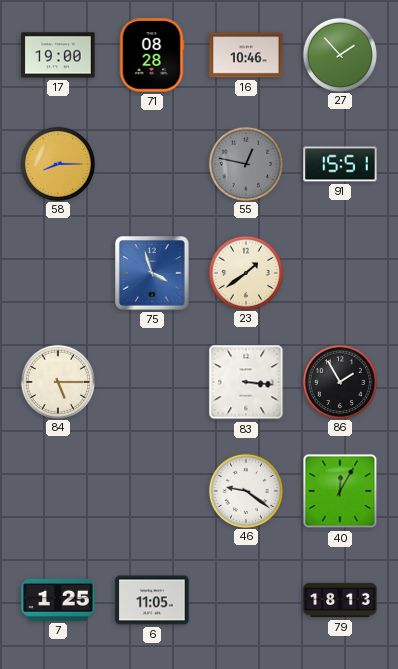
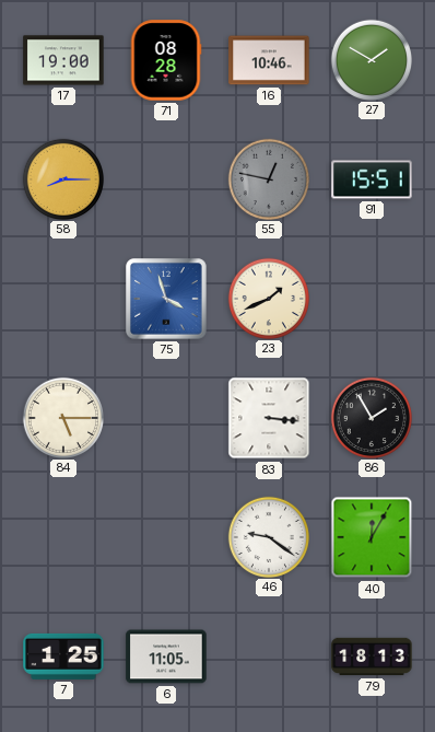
27: 1:53 -> 1:50
23: 1:39 -> 1:41
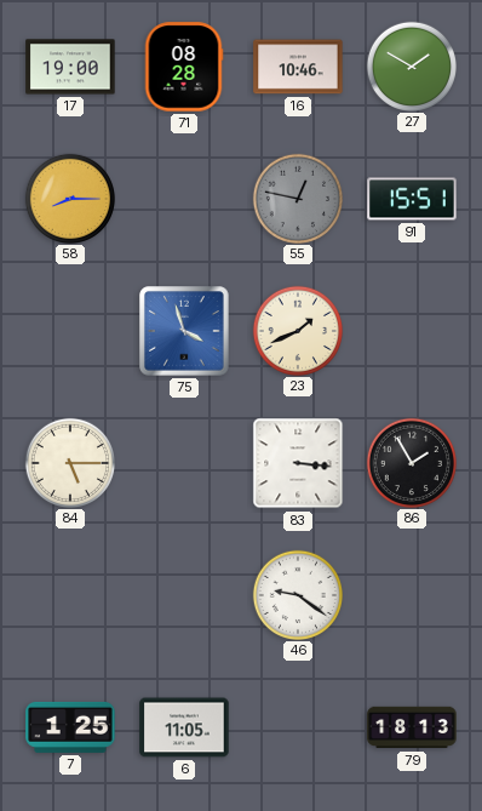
40: 12:05 -> none
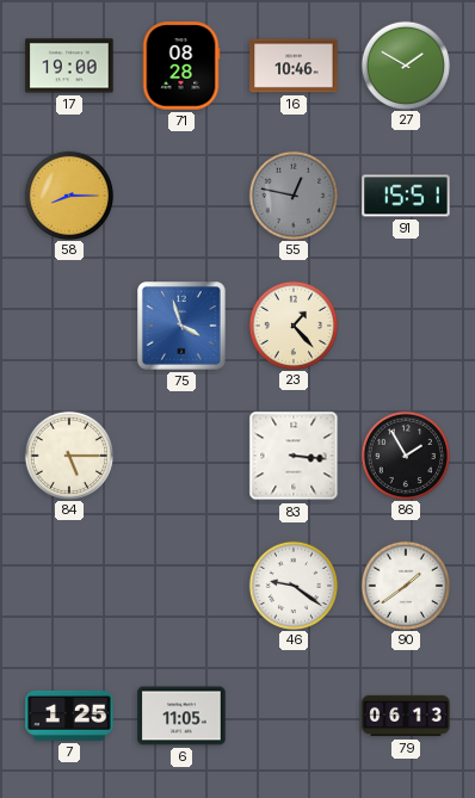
23: 1:41 -> 1:23
90: none -> 1:39
79: 18:13 -> 06:13
